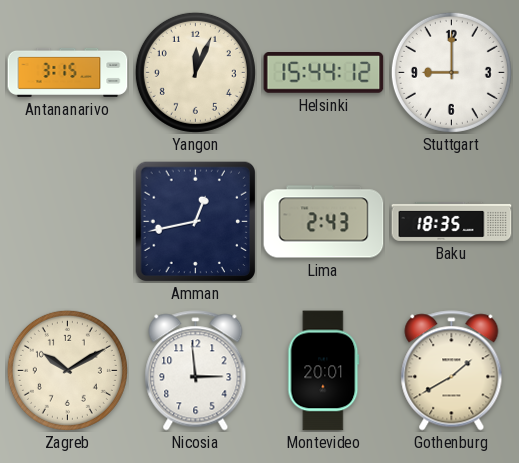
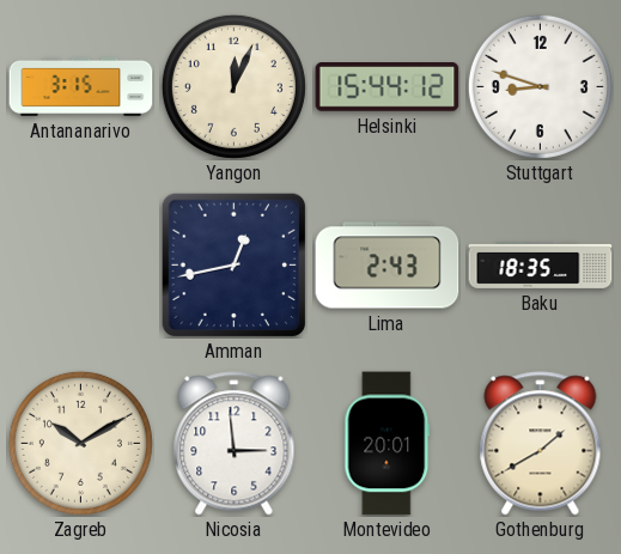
Stuttgart: 9:00 -> 8:48
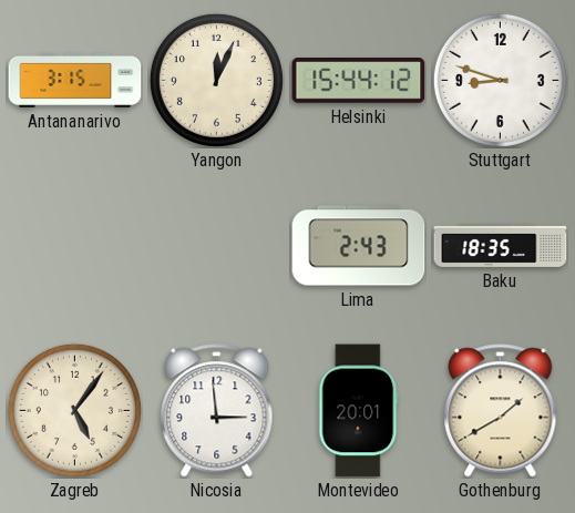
Amman: 12:43 -> none
Zagreb: 10:10 -> 5:06
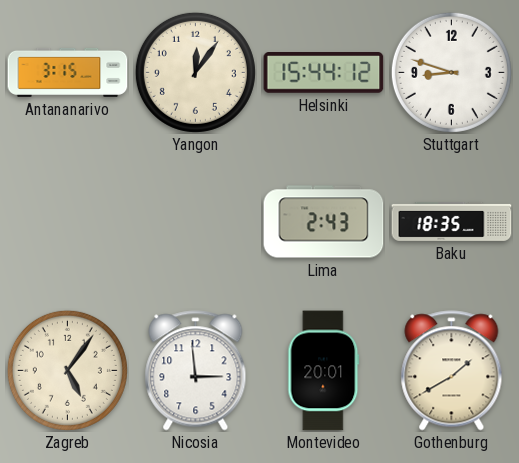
Yangon: 12:04 -> 12:06
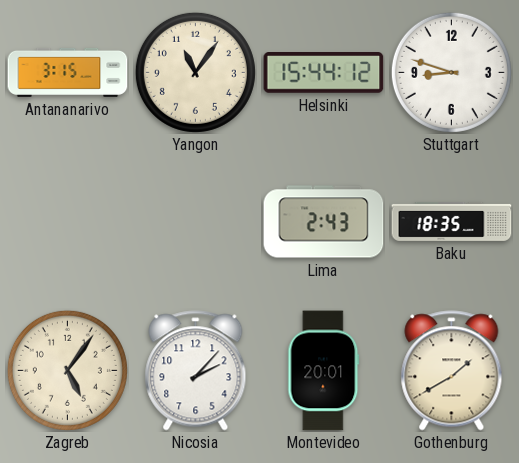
Yangon: 12:06 -> 11:06
Nicosia: 2:59 -> 2:07
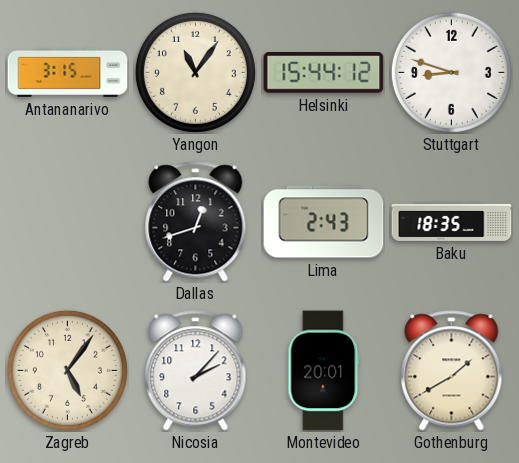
Dallas: none -> 12:42
